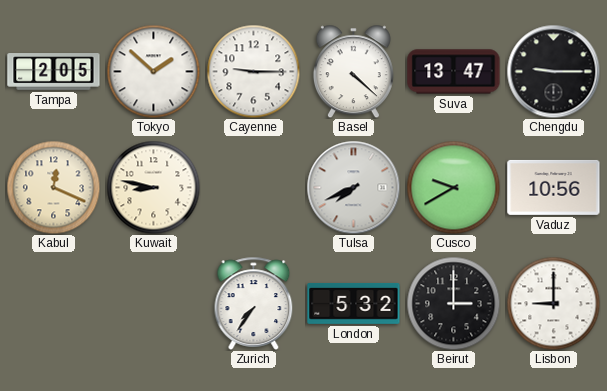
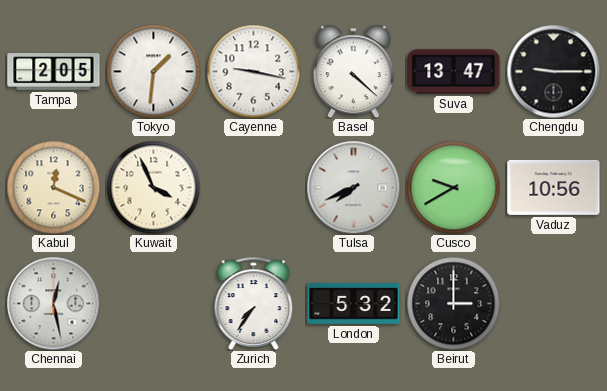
Tokyo: 1:52 -> 1:31
Cayenne: 9:15 -> 9:17
Kuwait: 8:47 -> 3:56
Chennai: none -> 12:28
Lisbon: 9:00 -> none
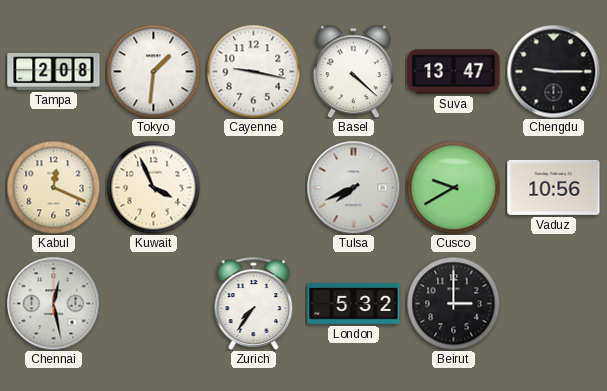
Tampa: 2:05 -> 2:08
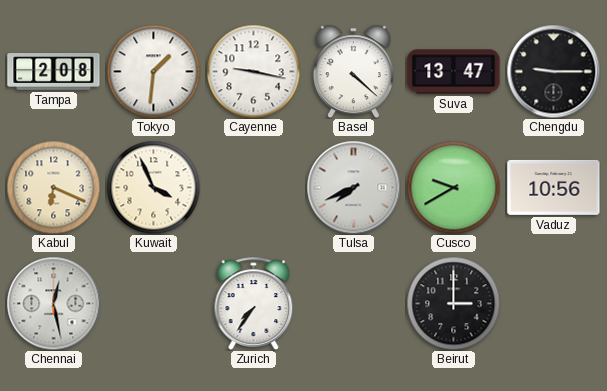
Kabul: 12:19 -> 6:19
London: 5:32 -> none
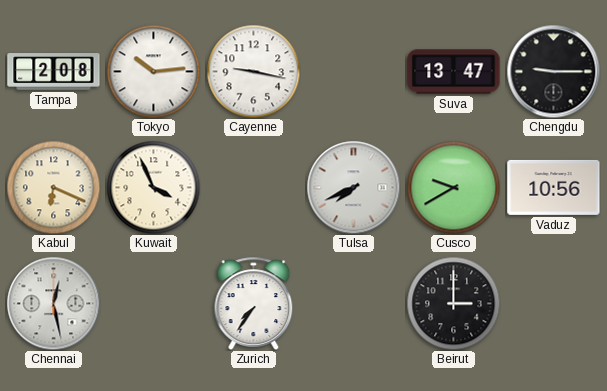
Tokyo: 1:31 -> 10:14
Basel: 4:22 -> none
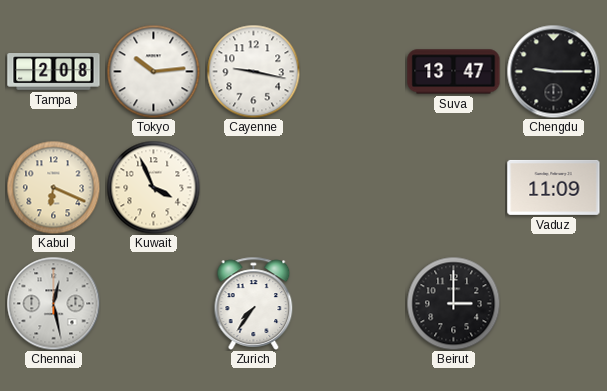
Tulsa: 7:41 -> none
Cusco: 9:40 -> none
Vaduz: 10:56 -> 11:09
